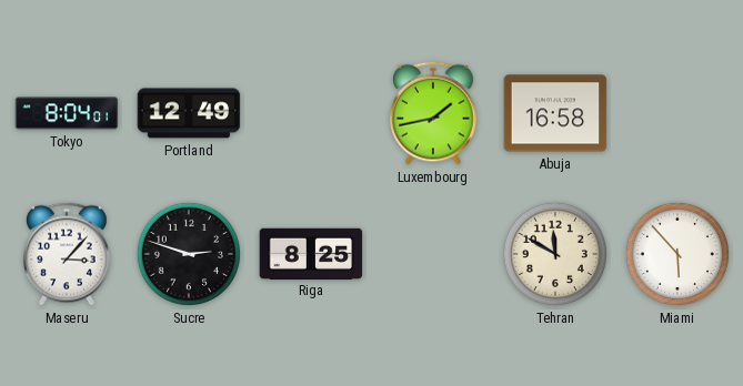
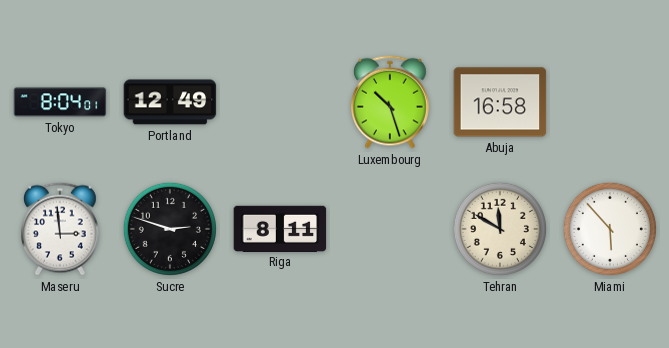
Luxembourg: 1:43 -> 10:27
Maseru: 3:07 -> 2:59
Riga: 8:25 -> 8:11
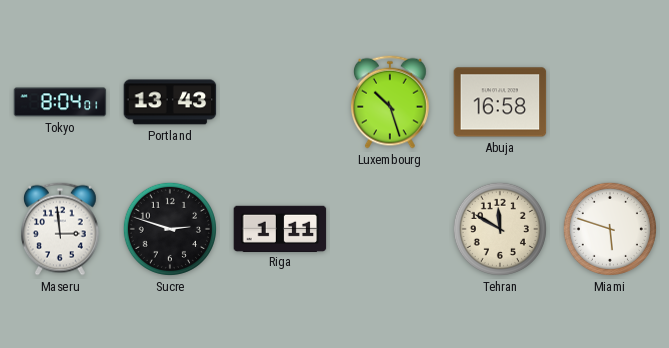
Portland: 12:49 -> 13:43
Riga: 8:11 -> 1:11
Miami: 5:53 -> 5:48
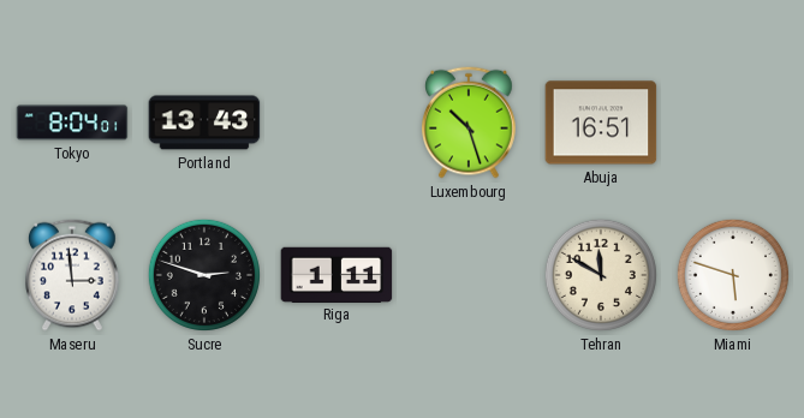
Abuja: 16:58 -> 16:51
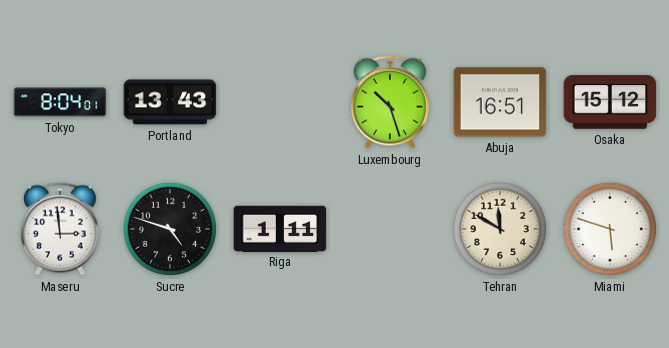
Osaka: none -> 15:12
Sucre: 2:48 -> 4:48
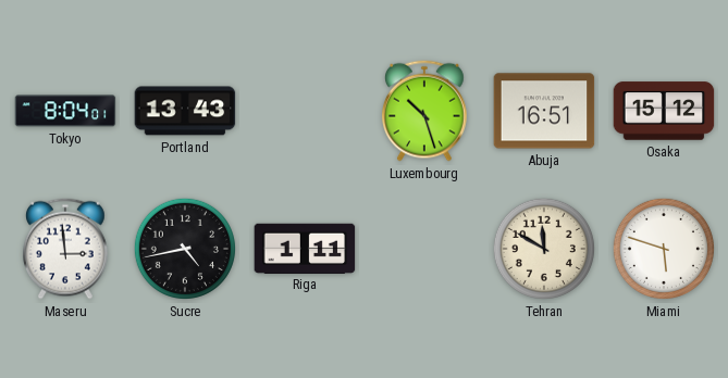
Sucre: 4:48 -> 4:43
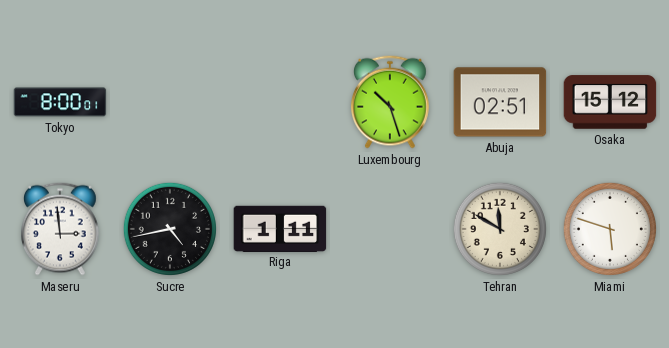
Tokyo: 8:04 -> 8:00
Portland: 13:43 -> none
Abuja: 16:51 -> 02:51
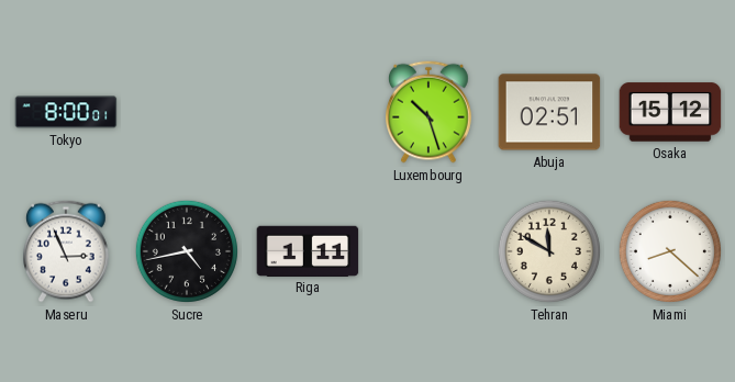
Maseru: 2:59 -> 2:56
Miami: 5:48 -> 8:22
